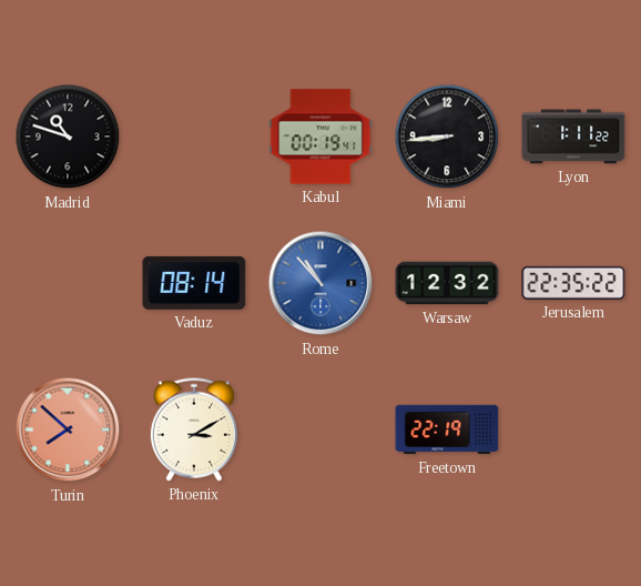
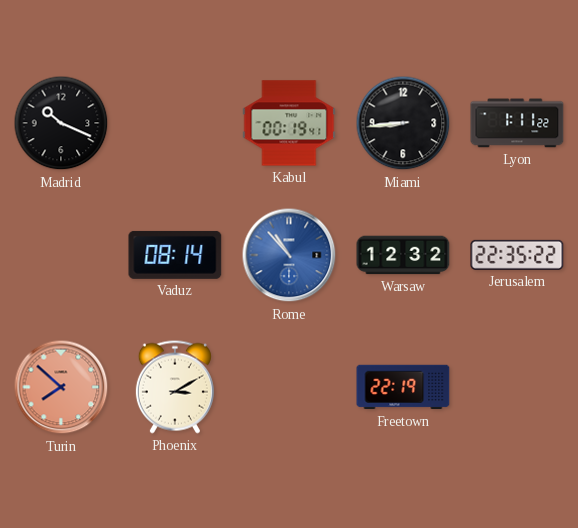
Madrid: 10:48 -> 10:19
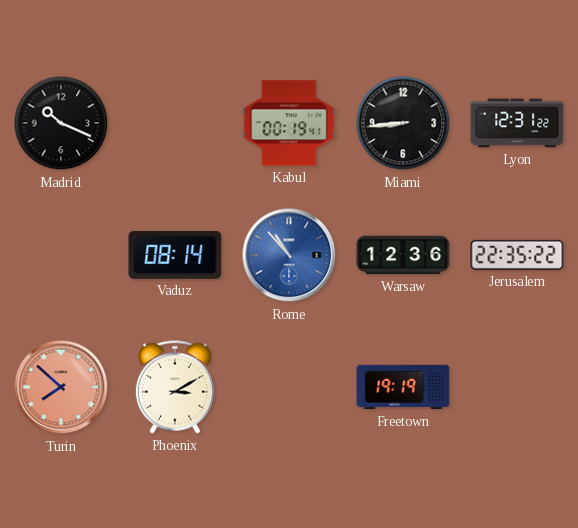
Lyon: 1:11 -> 12:31
Warsaw: 12:32 -> 12:36
Freetown: 22:19 -> 19:19
